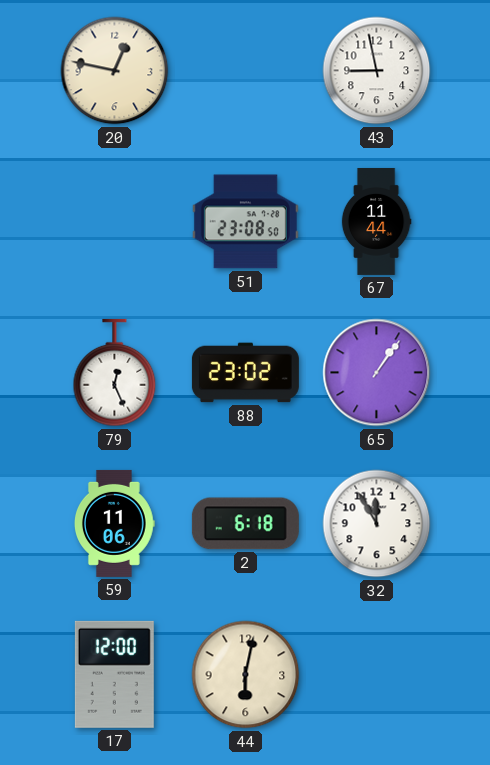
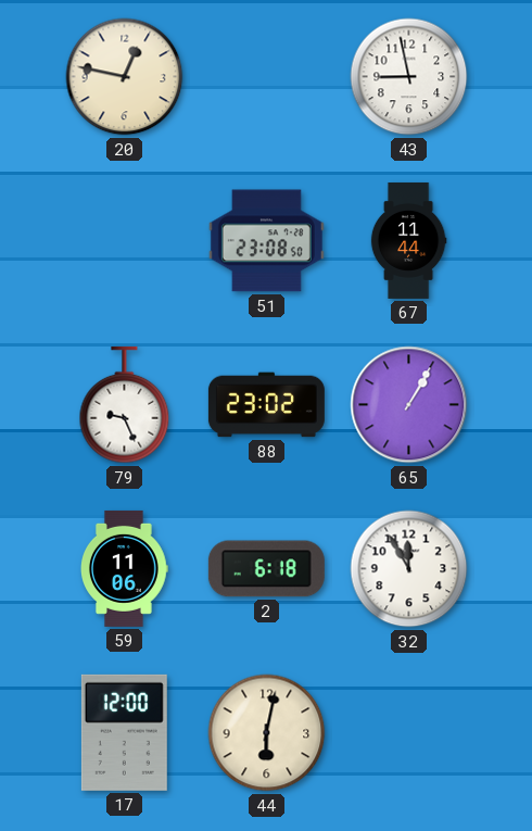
79: 12:26 -> 9:26
65: 1:06 -> 1:05
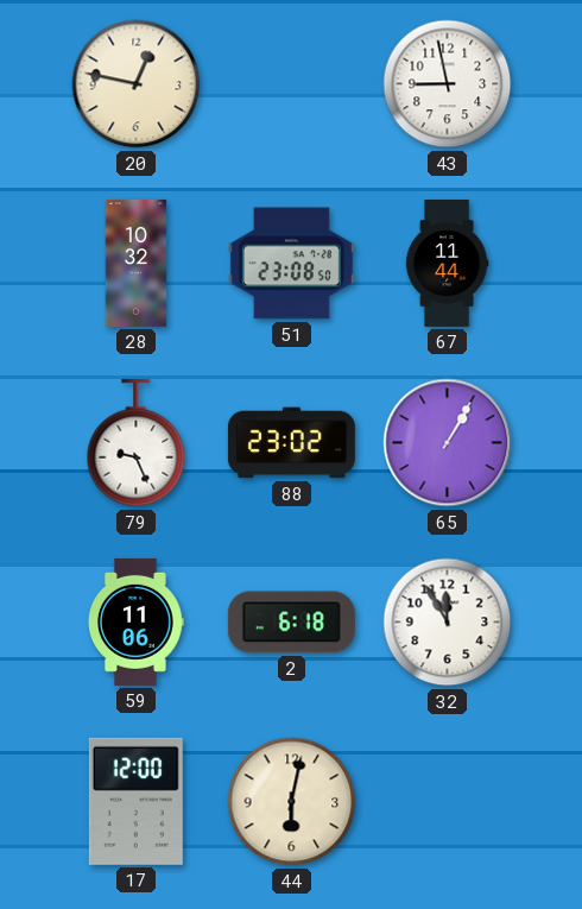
28: none -> 10:32
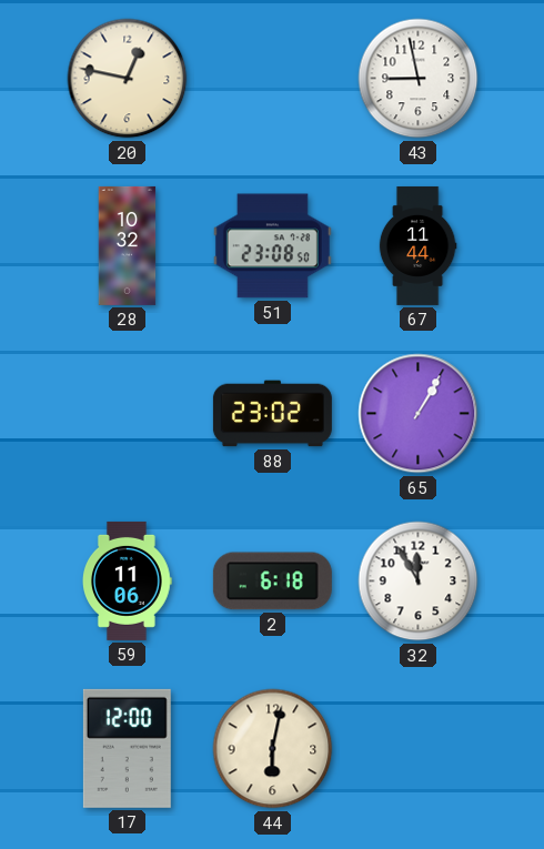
79: 9:26 -> none
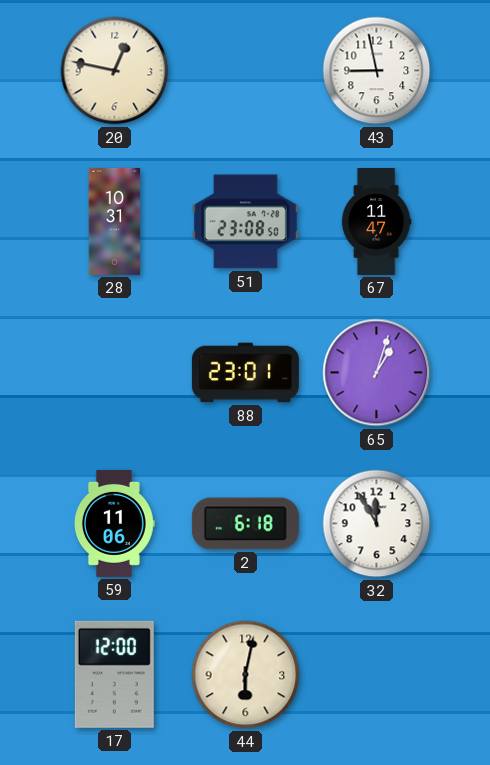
28: 10:32 -> 10:31
67: 11:44 -> 11:47
88: 23:02 -> 23:01
65: 1:05 -> 1:03
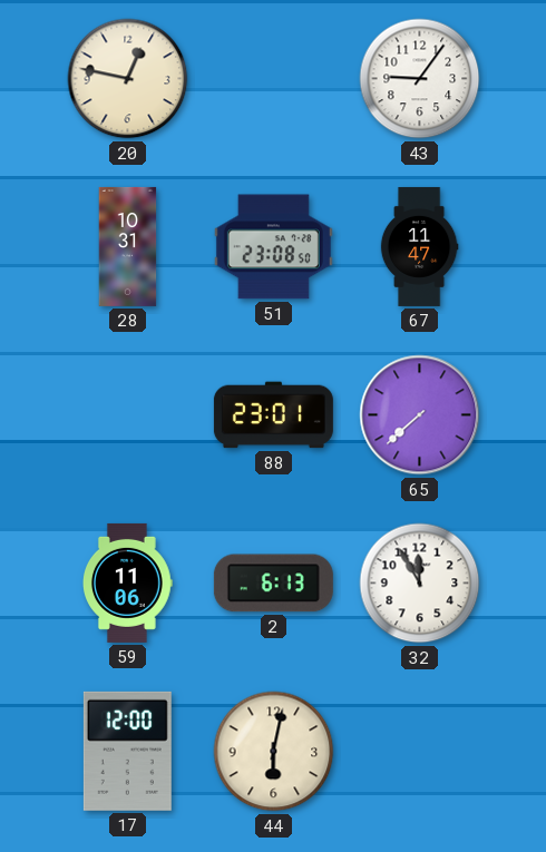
43: 8:58 -> 9:06
65: 1:03 -> 7:38
2: 6:18 -> 6:13
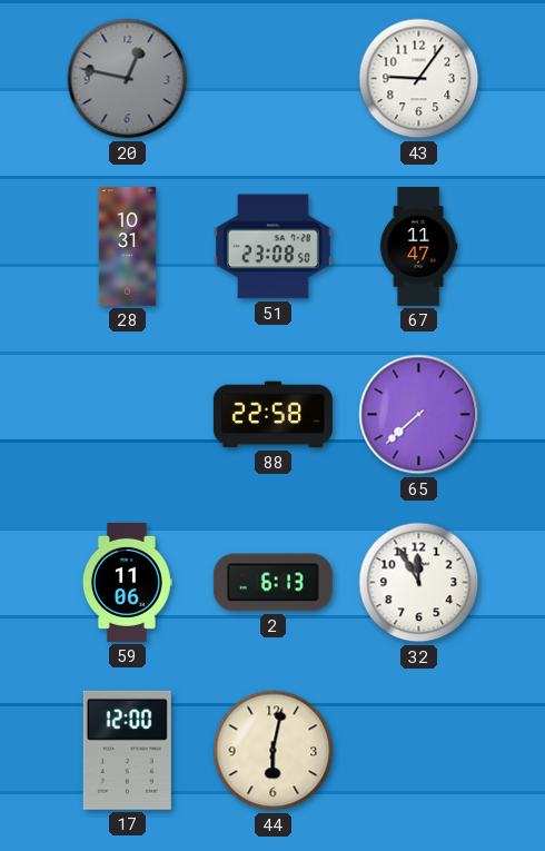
20 dial: cream -> grey
88: 23:01 -> 22:58
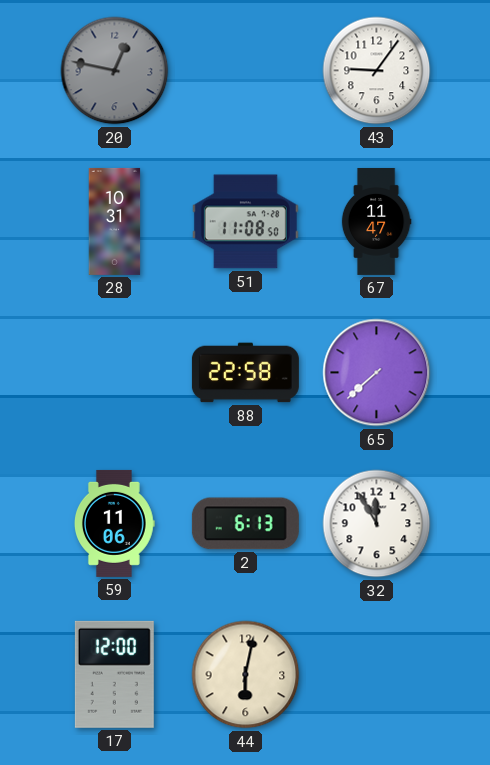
51: 23:08 -> 11:08
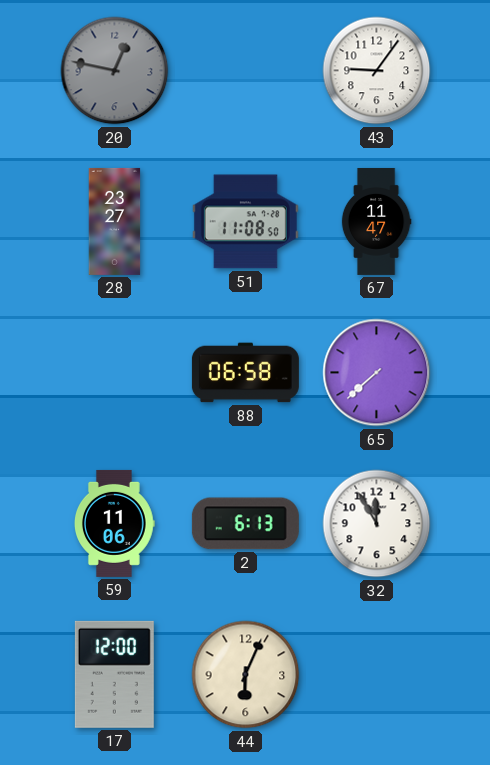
28: 10:31 -> 23:27
88: 22:58 -> 06:58
44: 6:02 -> 6:04
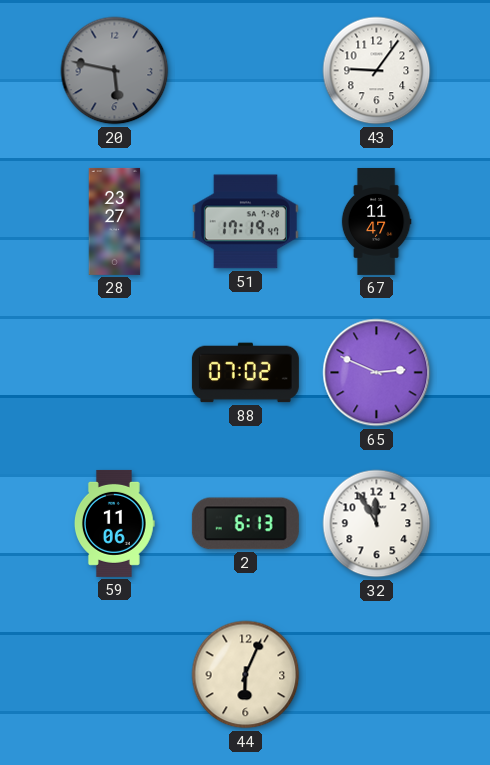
20: 12:47 -> 5:47
51: 11:08 -> 17:19
88: 06:58 -> 07:02
65: 7:38 -> 2:49
17: 12:00 -> none
